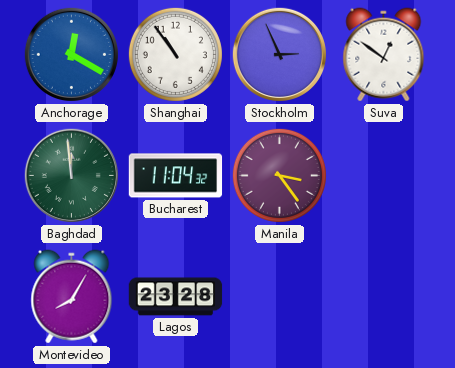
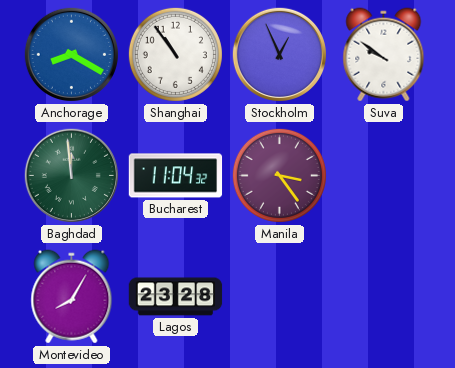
Anchorage: 12:20 -> 8:20
Stockholm: 2:56 -> 12:56
Suva: 12:51 -> 9:51
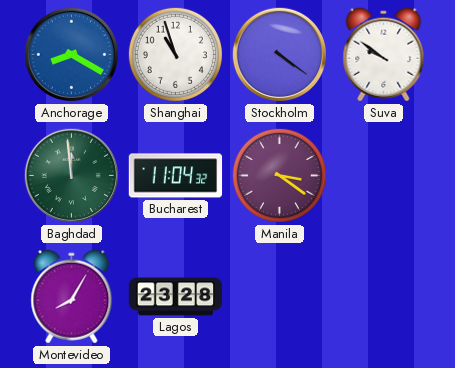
Shanghai: 10:54 -> 10:57
Stockholm: 12:56 -> 4:21
Manila: 3:24 -> 3:21
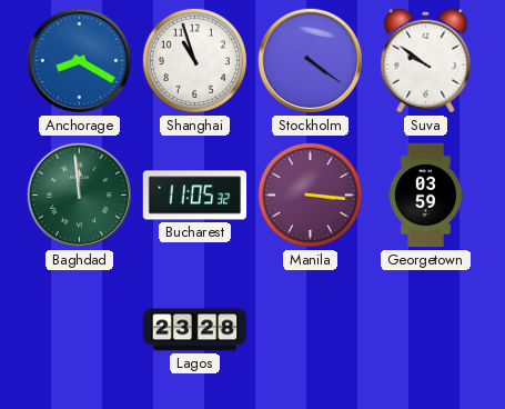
Bucharest: 11:04 -> 11:05
Manila: 3:21 -> 3:16
Georgetown: none -> 03:59
Montevideo: 8:05 -> none
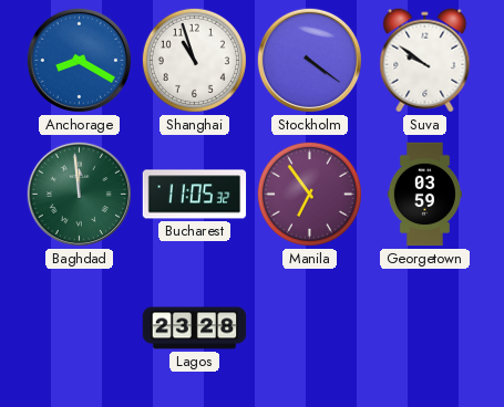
Manila: 3:16 -> 6:54
